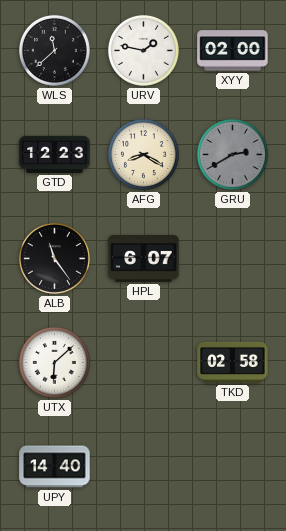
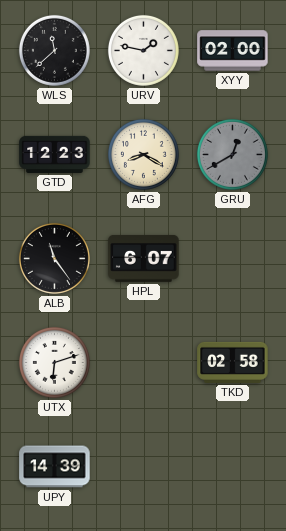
GRU: 2:40 -> 12:40
UTX: 6:08 -> 6:12
UPY: 14:40 -> 14:39
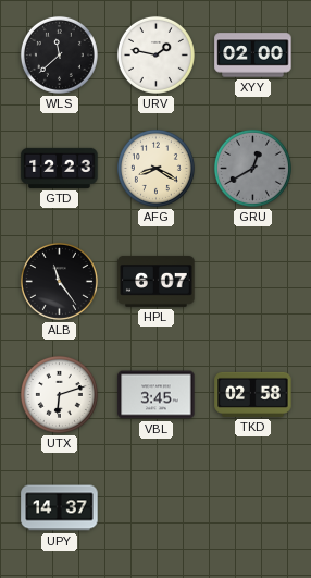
VBL: none -> 3:45
UPY: 14:39 -> 14:37
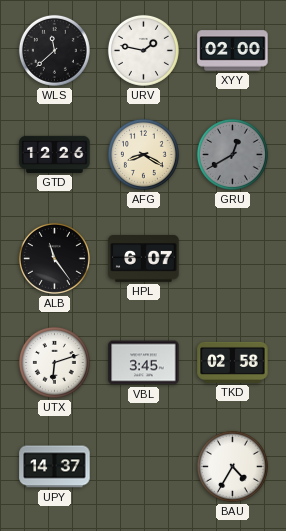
GTD: 12:23 -> 12:26
BAU: none -> 4:35
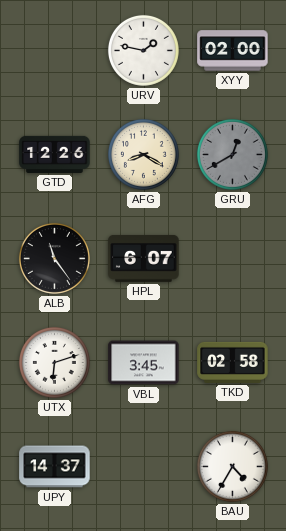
WLS: 11:38 -> none
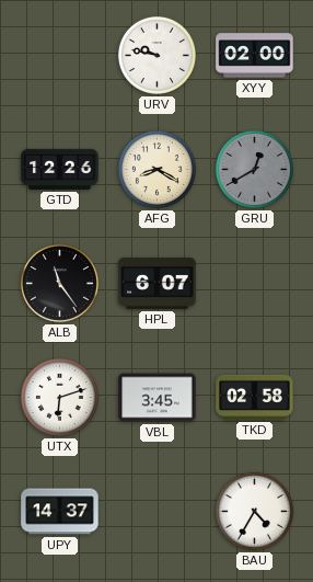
URV: 1:47 -> 9:47
